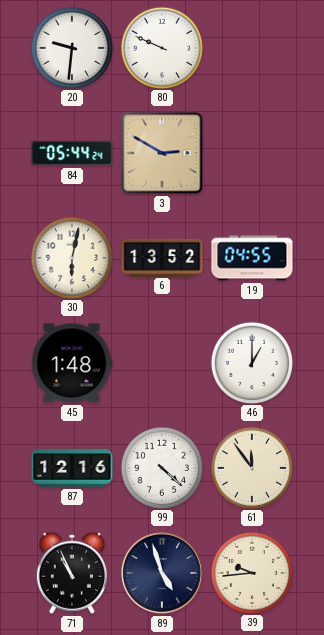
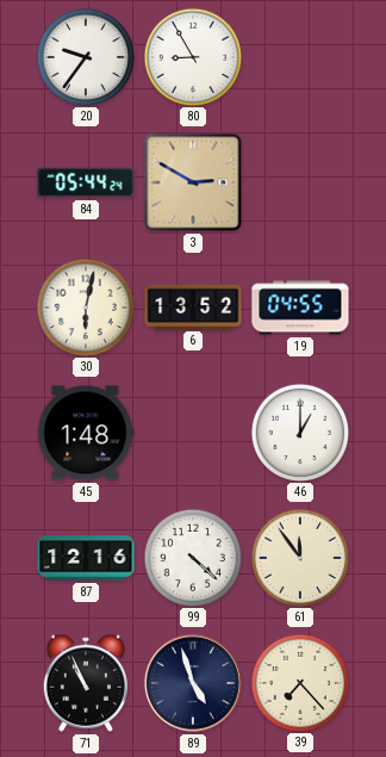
20: 9:31 -> 9:36
80: 9:49 -> 8:55
39: 9:44 -> 7:23
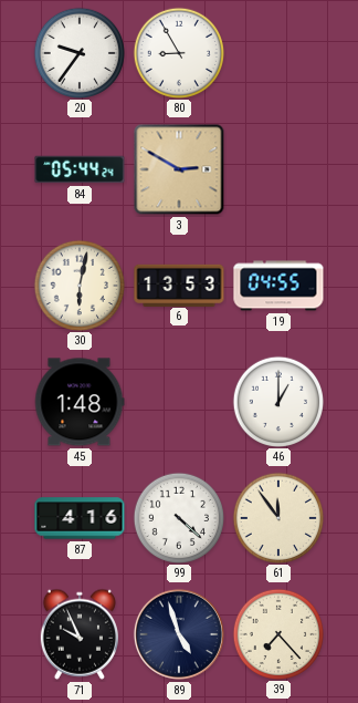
6: 13:52 -> 13:53
87: 12:16 -> 4:16
71: 10:56 -> 9:56
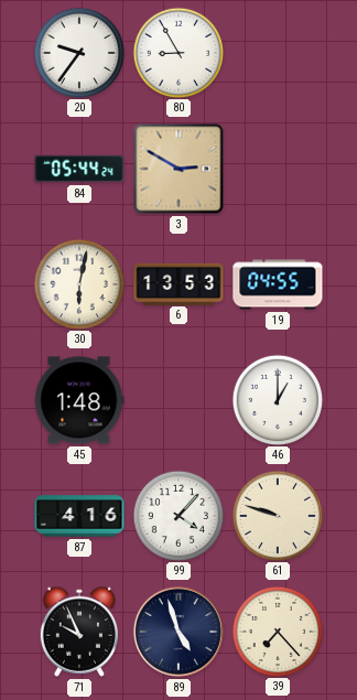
99: 4:22 -> 4:07
61: 11:54 -> 9:48
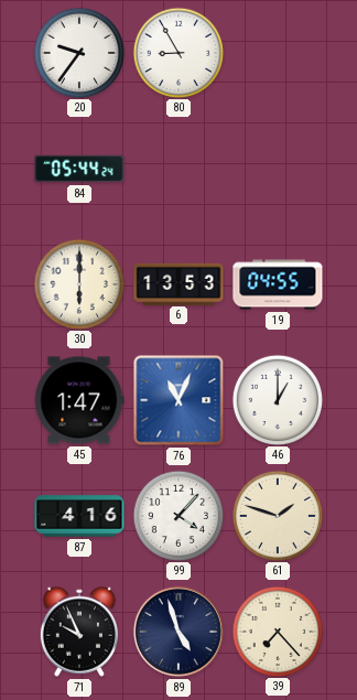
3: 2:50 -> none
30: 6:02 -> 6:00
45: 1:48 -> 1:47
76: none -> 11:04
61: 9:48 -> 1:48
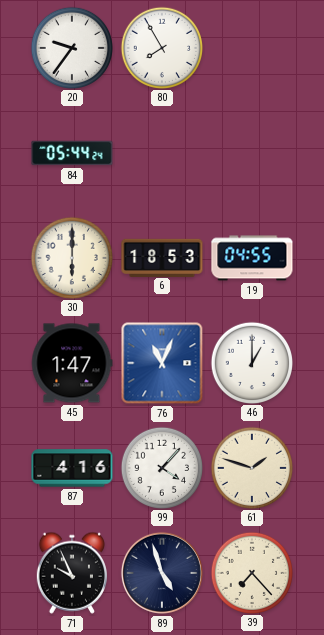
80: 8:55 -> 7:55
6: 13:53 -> 18:53
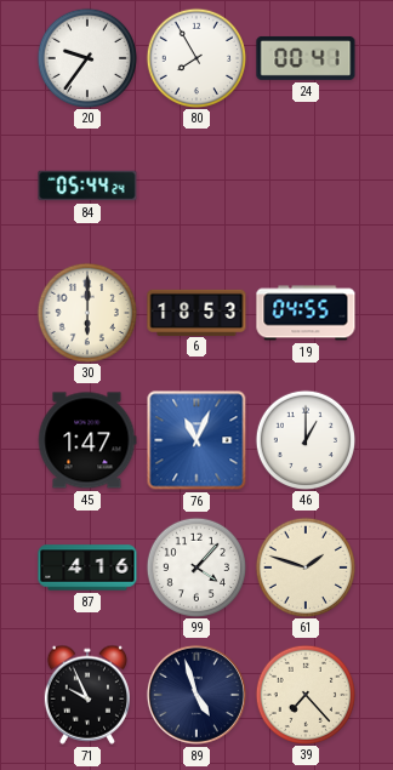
24: none -> 00:41
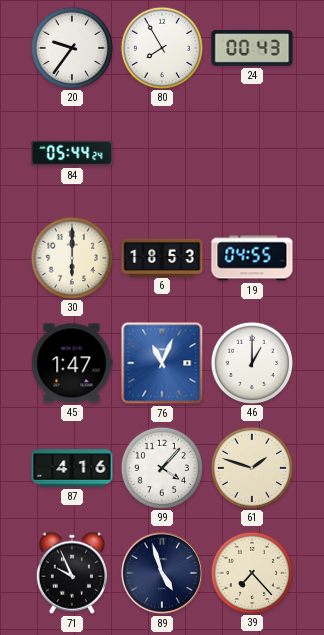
24: 00:41 -> 00:43
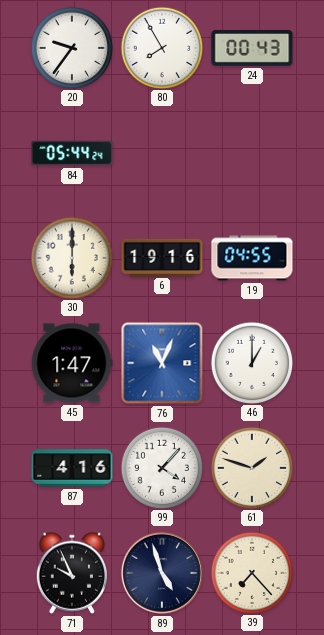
6: 18:53 -> 19:16
